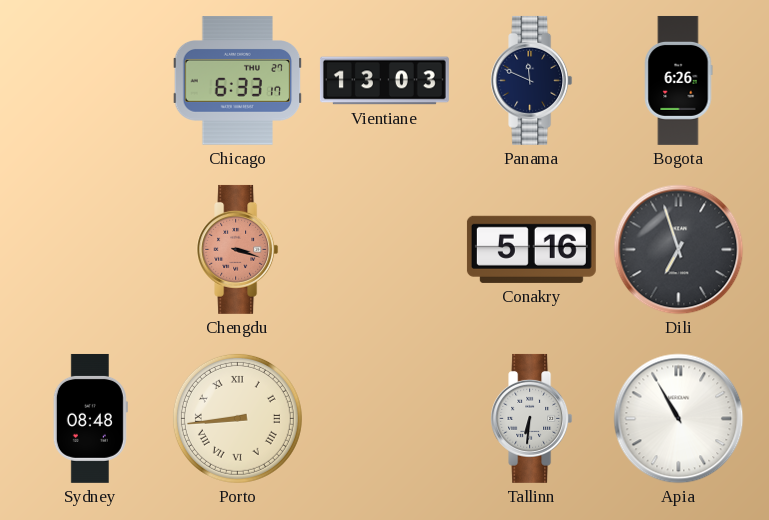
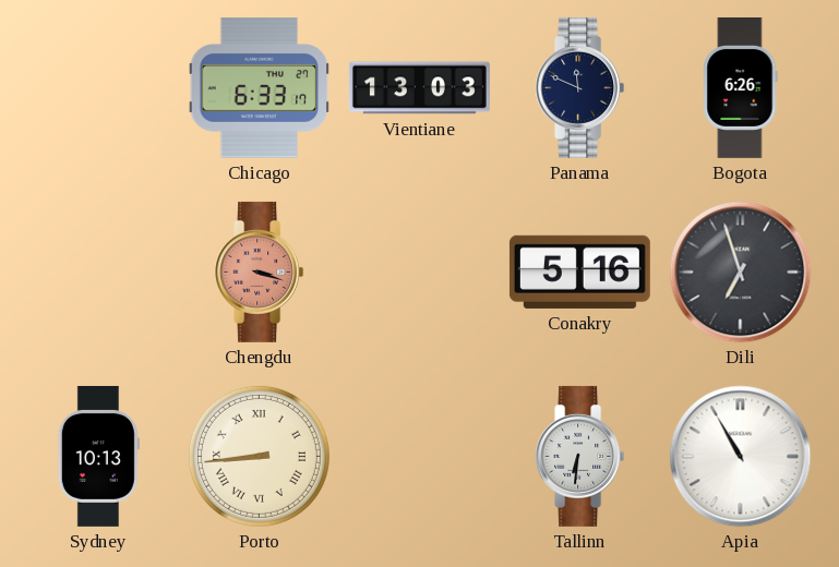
Sydney: 08:48 -> 10:13
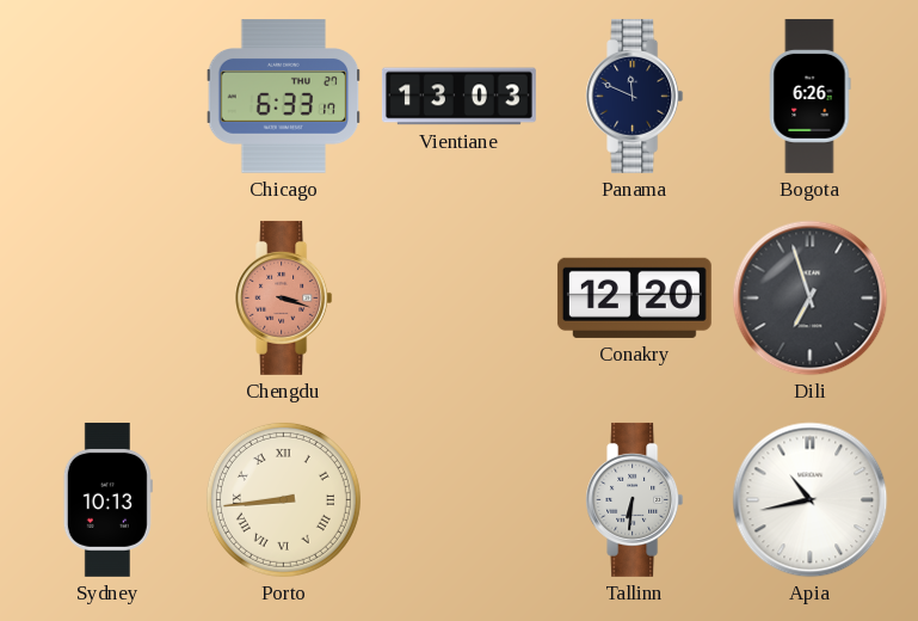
Conakry: 5:16 -> 12:20
Apia: 10:55 -> 10:43
